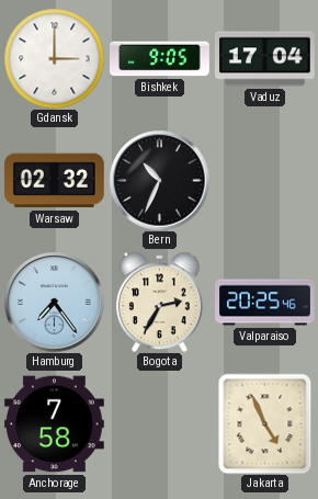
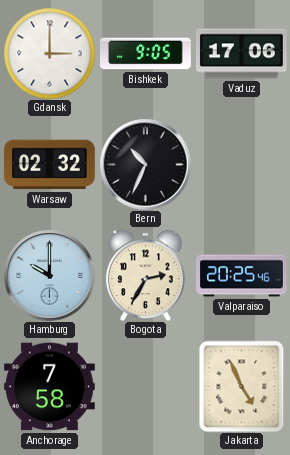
Vaduz: 17:04 -> 17:06
Hamburg: 7:24 -> 10:00
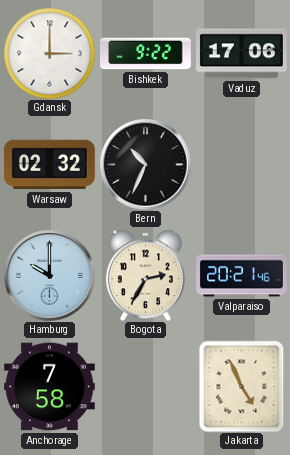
Bishkek: 9:05 -> 9:22
Valparaiso: 20:25 -> 20:21
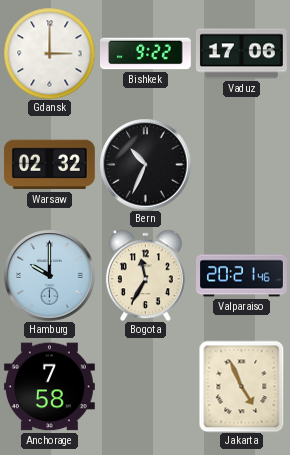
Bogota: 2:35 -> 11:35
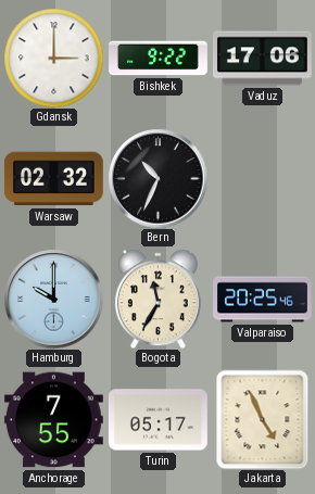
Valparaiso: 20:21 -> 20:25
Anchorage: 7:58 -> 7:55
Turin: none -> 05:17
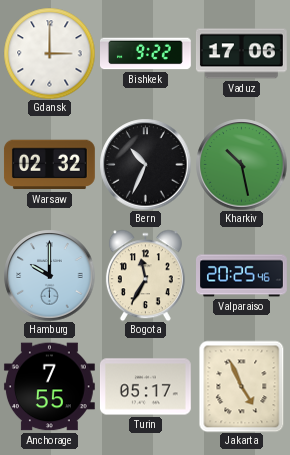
Kharkiv: none -> 10:28
